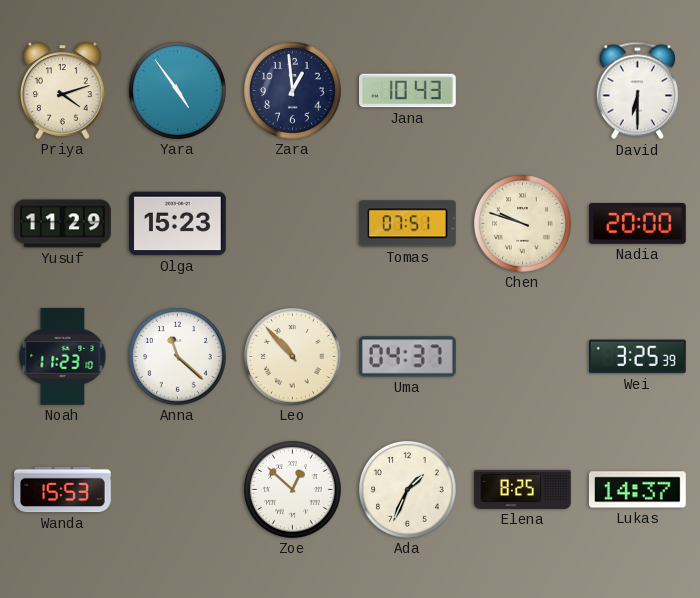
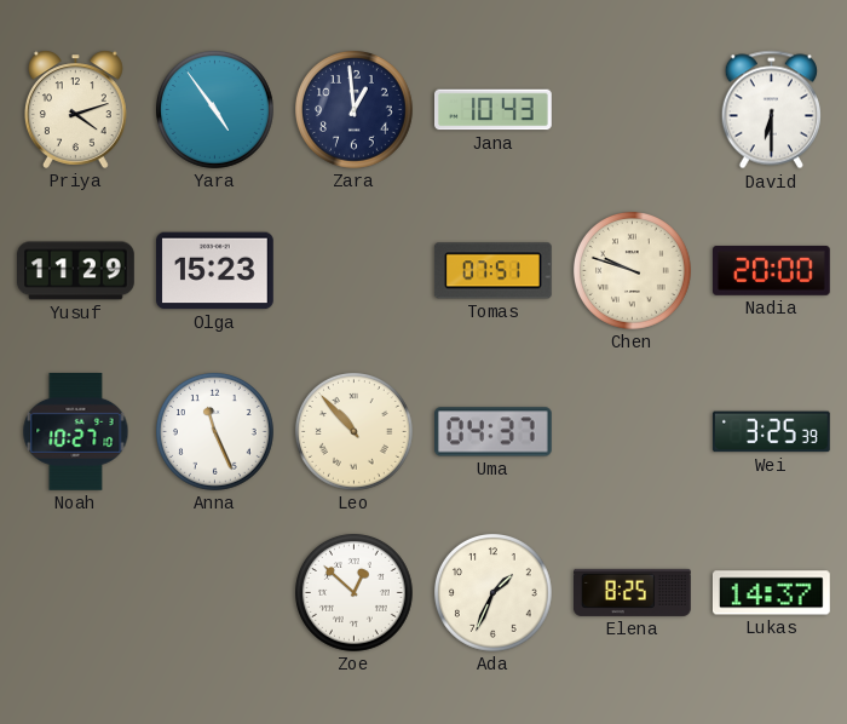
Noah: 11:23 -> 10:27
Anna: 11:22 -> 11:26
Wanda: 15:53 -> none
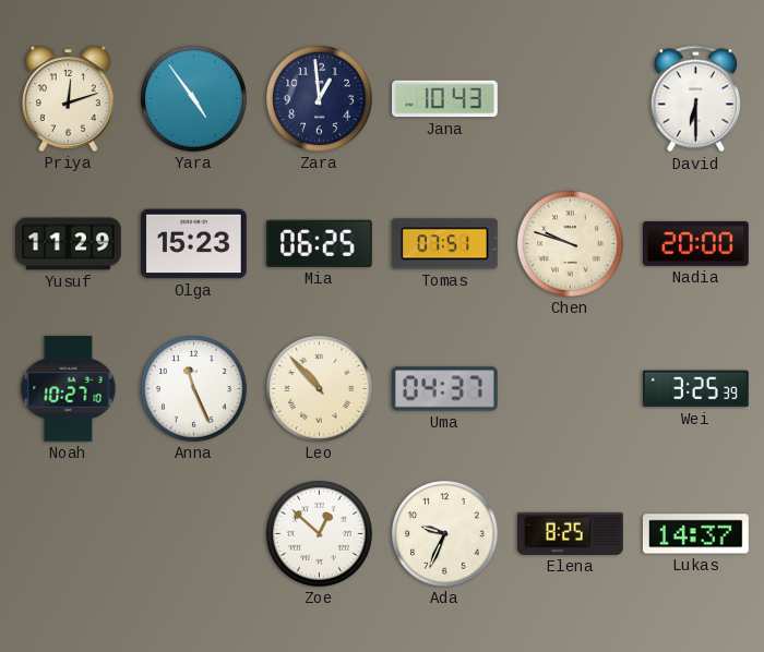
Priya: 4:12 -> 12:12
Mia: none -> 06:25
Ada: 1:34 -> 9:34
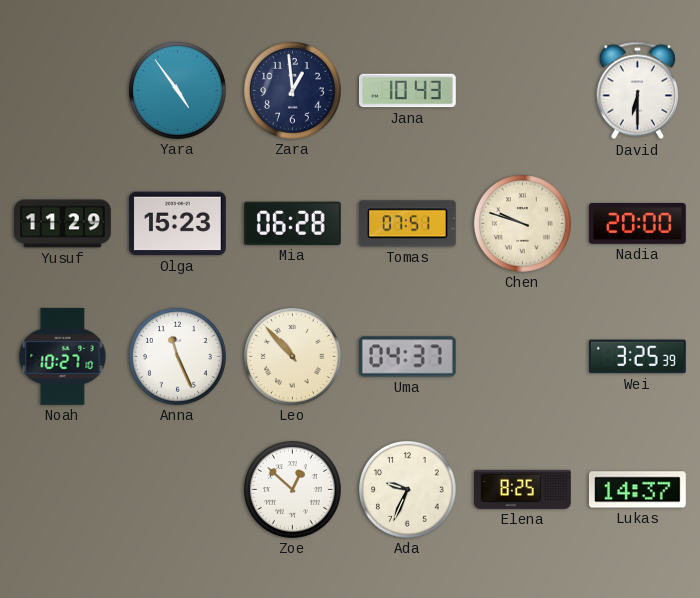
Priya: 12:12 -> none
Mia: 06:25 -> 06:28
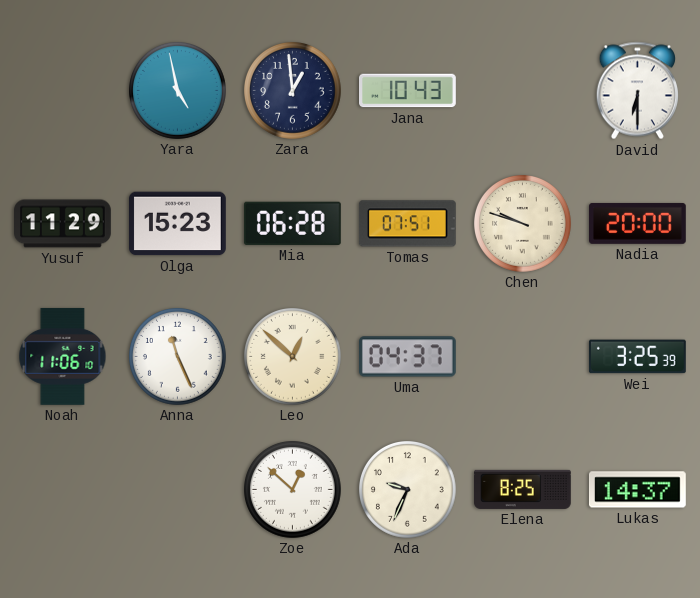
Yara: 4:54 -> 4:58
Noah: 10:27 -> 11:06
Leo: 10:53 -> 12:52
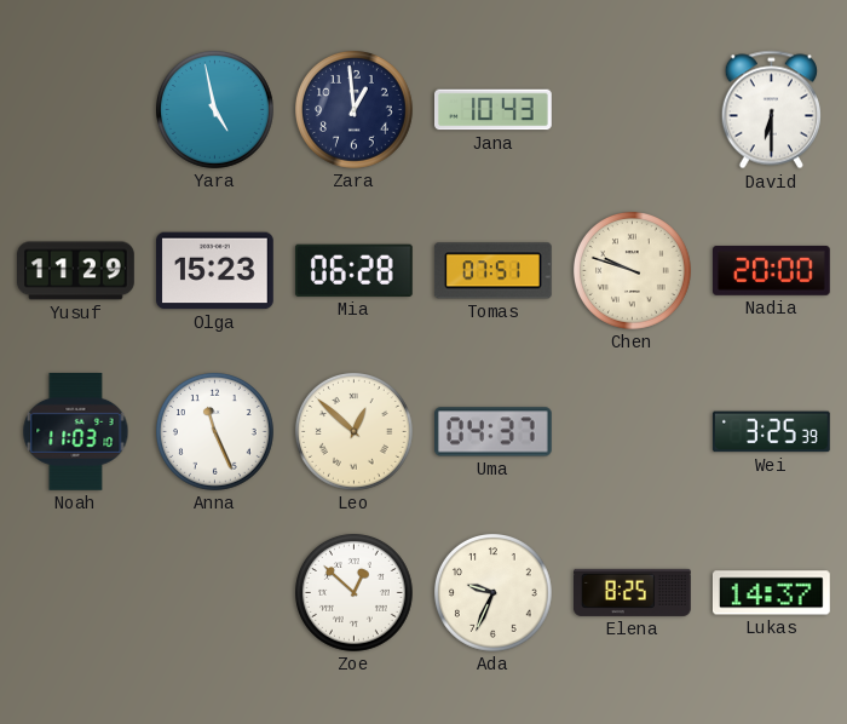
Noah: 11:06 -> 11:03
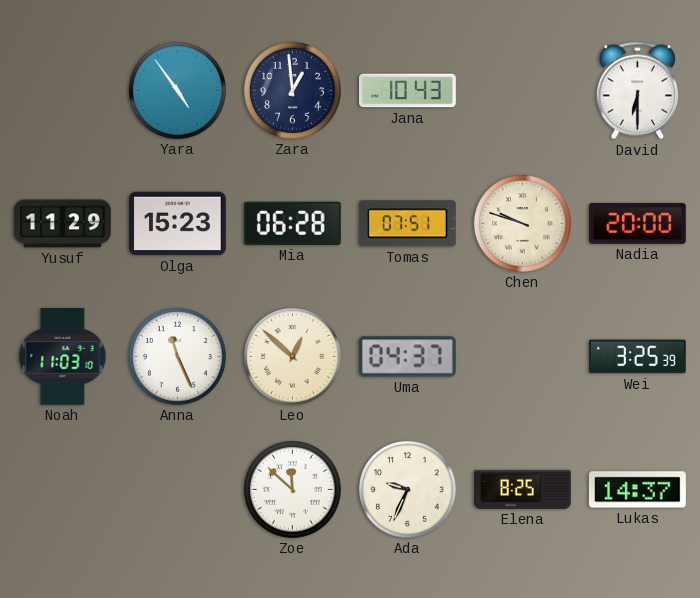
Yara: 4:58 -> 4:54
Zoe: 12:52 -> 11:52
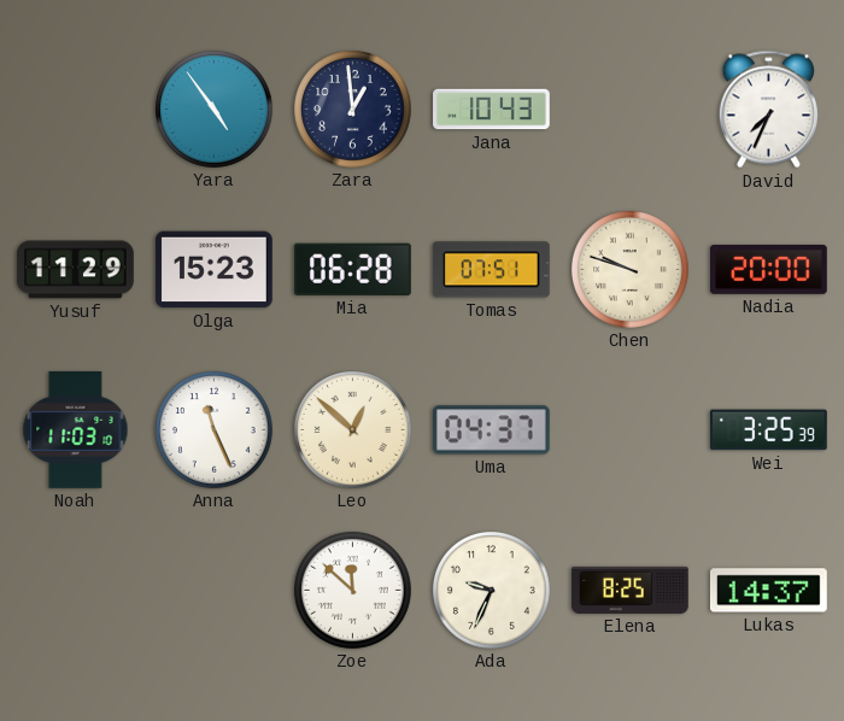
David: 6:30 -> 7:34
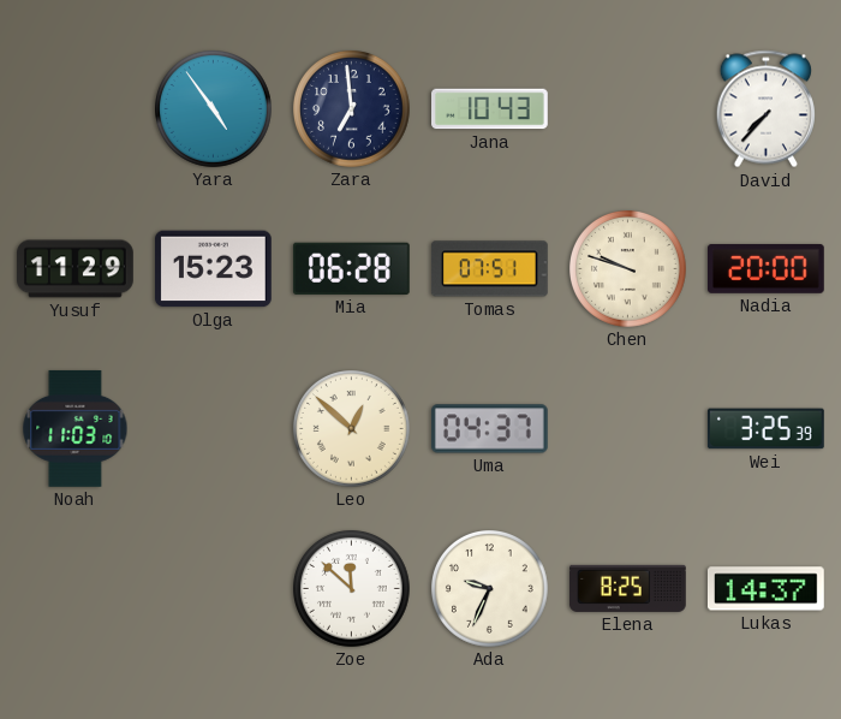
Zara: 12:59 -> 6:59
David: 7:34 -> 7:37
Anna: 11:26 -> none
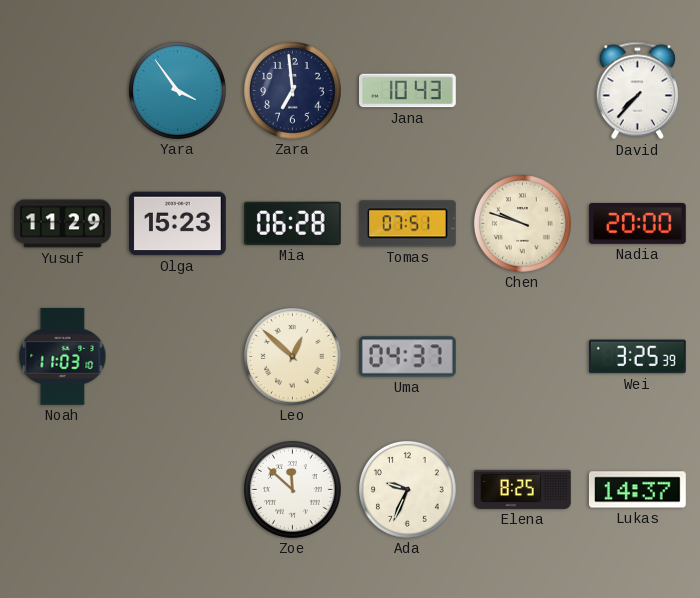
Yara: 4:54 -> 3:54
